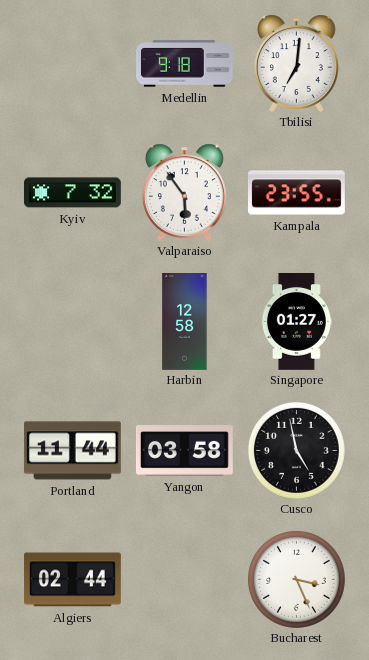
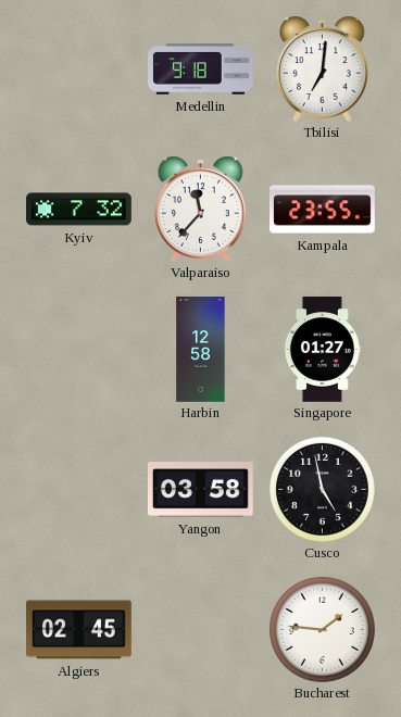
Valparaiso: 5:54 -> 11:37
Portland: 11:44 -> none
Algiers: 02:44 -> 02:45
Bucharest: 3:26 -> 1:46
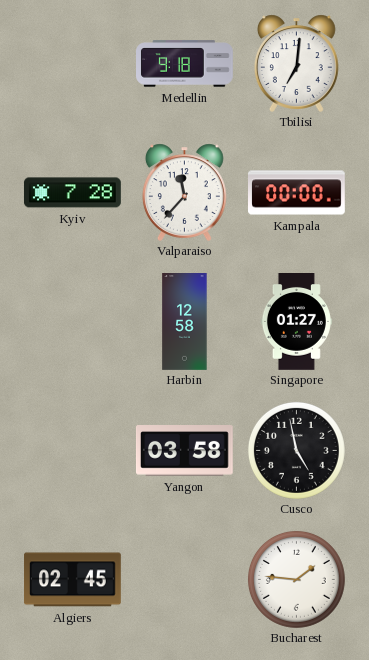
Kyiv: 7:32 -> 7:28
Kampala: 23:55 -> 00:00
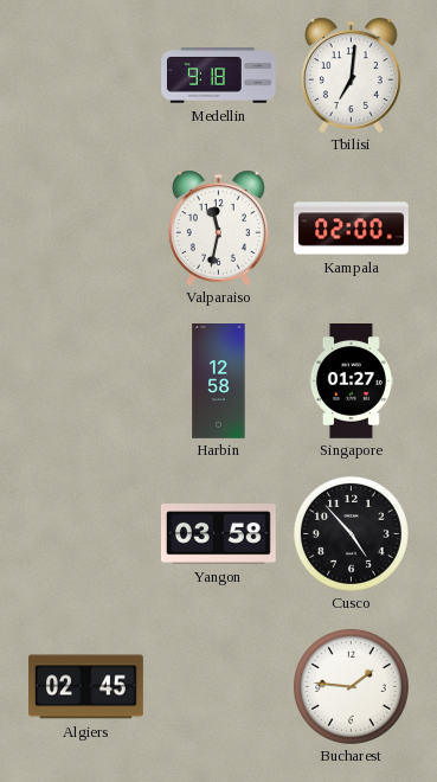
Kyiv: 7:28 -> none
Valparaiso: 11:37 -> 11:32
Kampala: 00:00 -> 02:00
Cusco: 4:58 -> 4:53
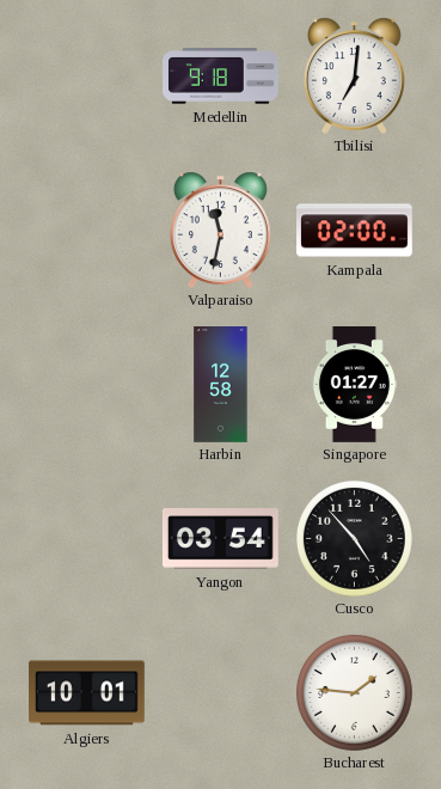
Yangon: 03:58 -> 03:54
Algiers: 02:45 -> 10:01
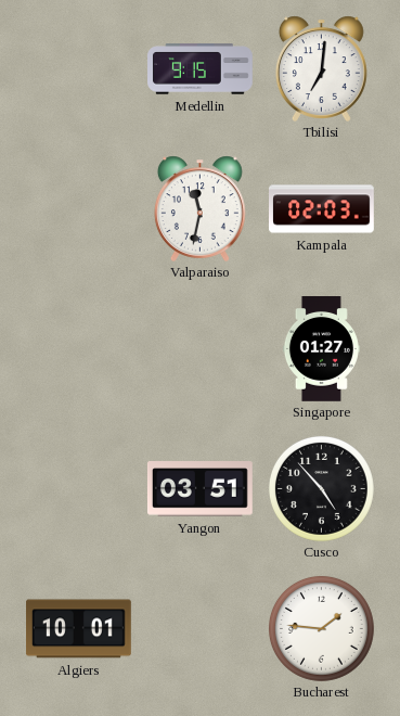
Medellin: 9:18 -> 9:15
Kampala: 02:00 -> 02:03
Harbin: 12:58 -> none
Yangon: 03:54 -> 03:51
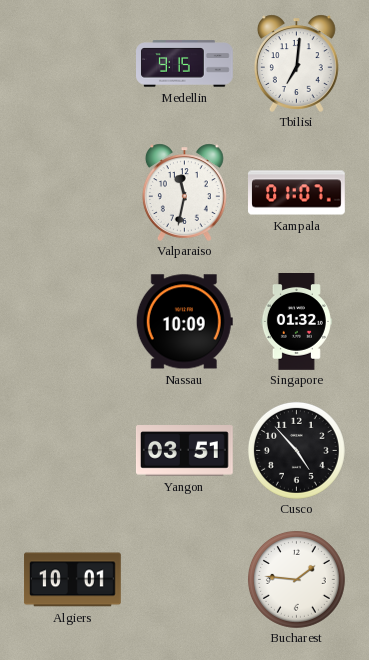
Kampala: 02:03 -> 01:07
Nassau: none -> 10:09
Singapore: 01:27 -> 01:32
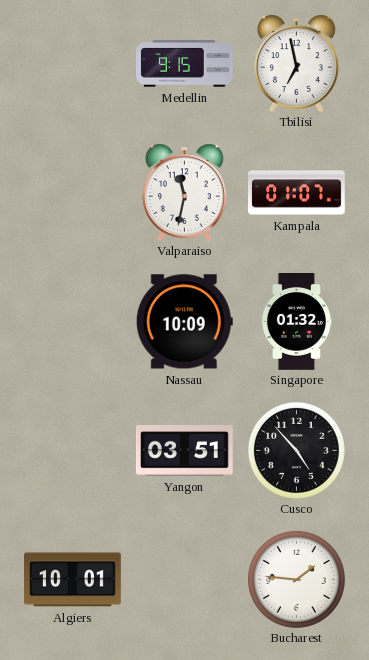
Tbilisi: 7:01 -> 6:58
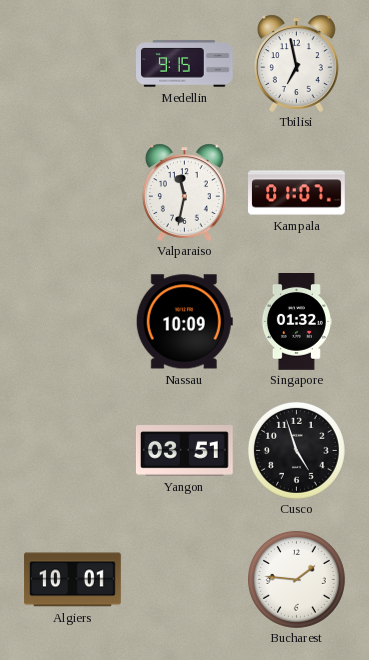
Cusco: 4:53 -> 4:57
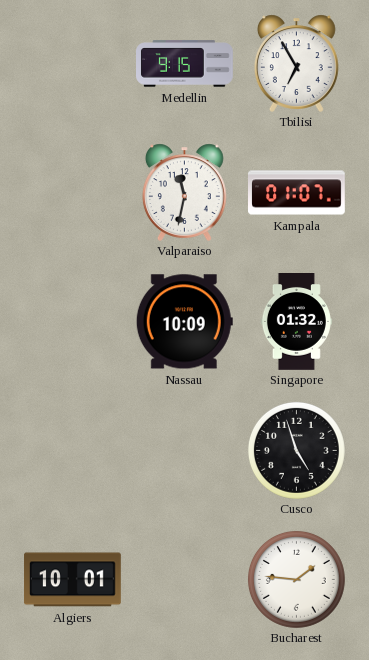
Tbilisi: 6:58 -> 6:55
Yangon: 03:51 -> none
